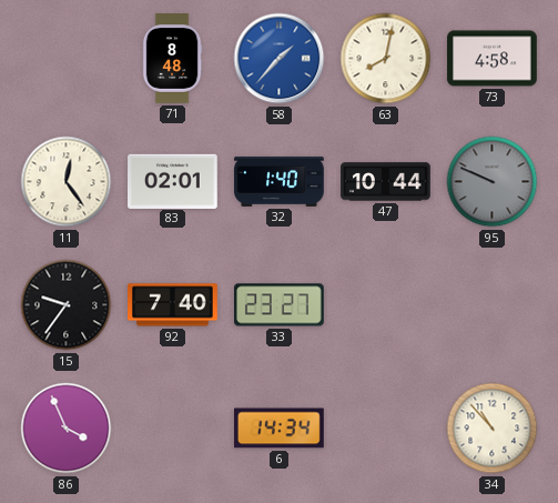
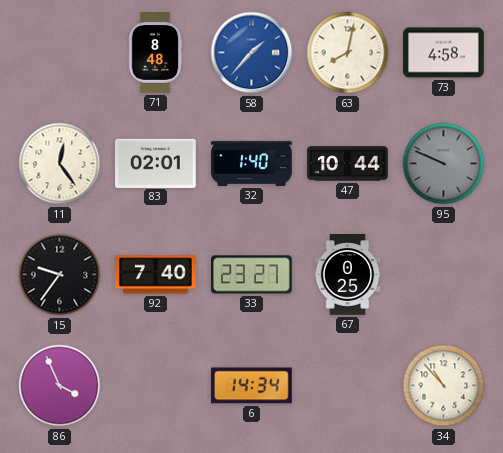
67: none -> 0:25
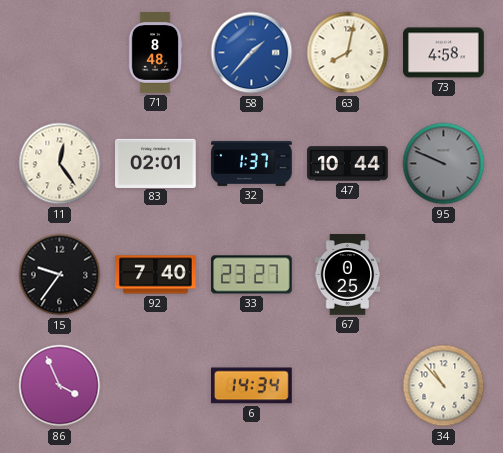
32: 1:40 -> 1:37
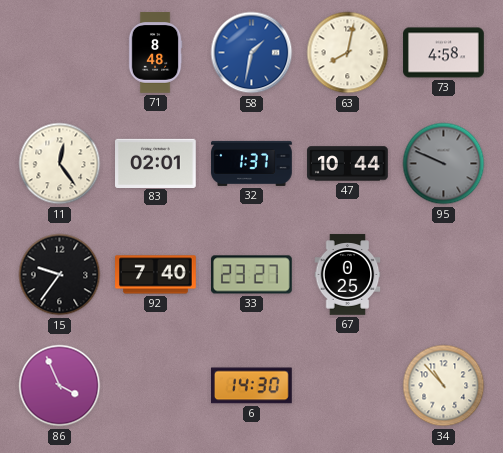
58: 1:37 -> 1:32
6: 14:34 -> 14:30
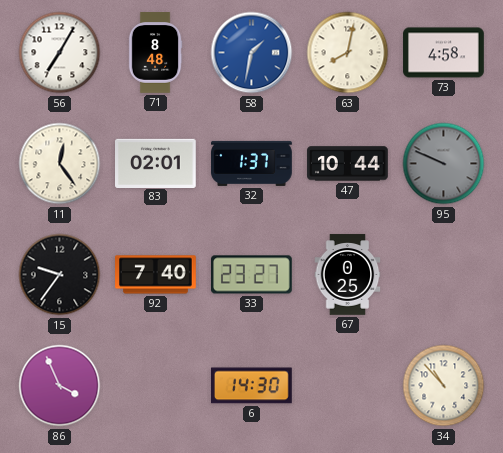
56: none -> 7:05
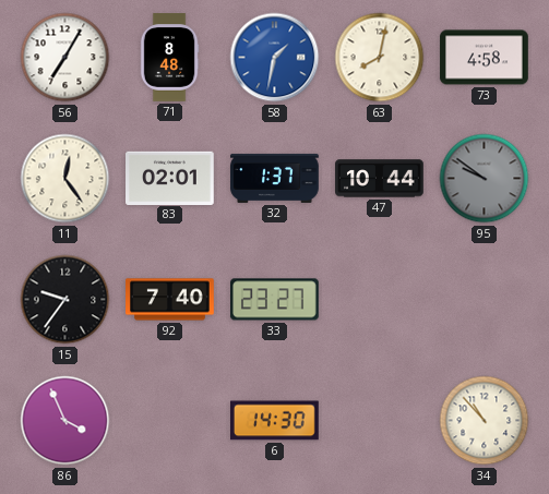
95: 9:49 -> 9:51
67: 0:25 -> none
